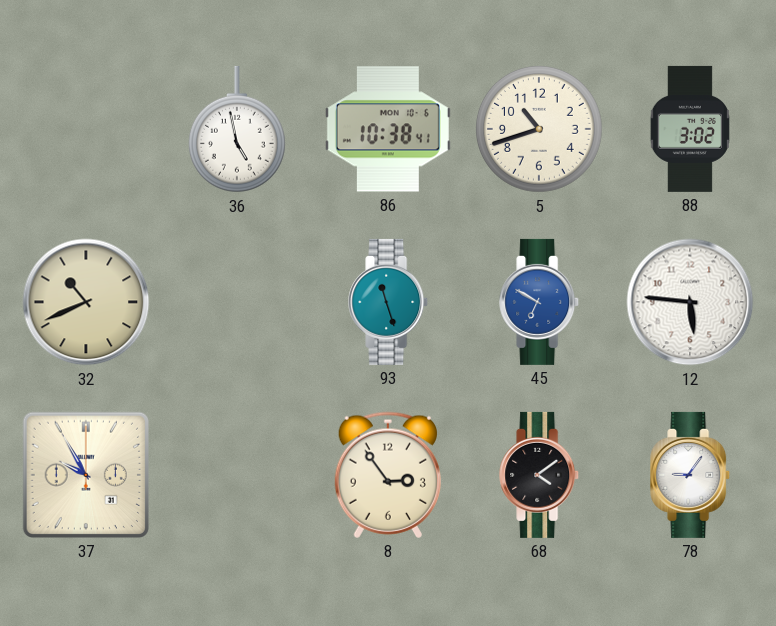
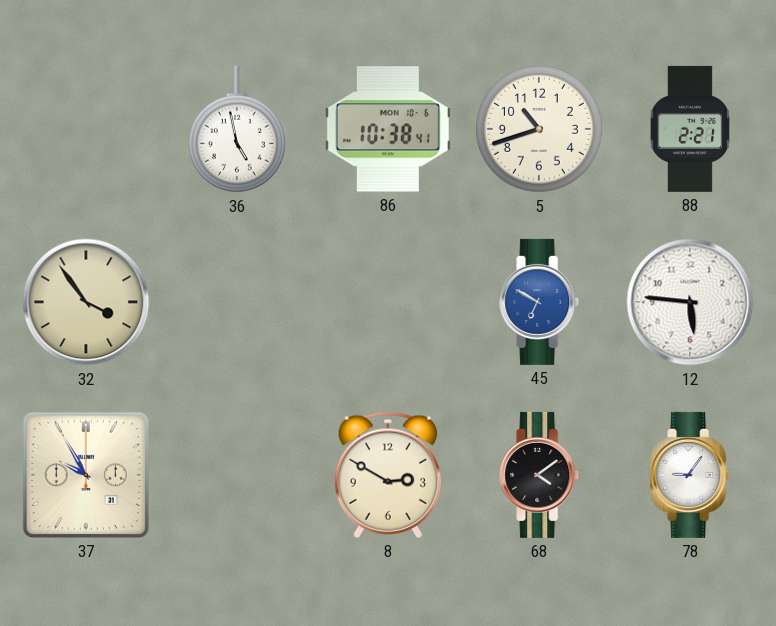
88: 3:02 -> 2:21
32: 10:41 -> 3:54
93: 11:27 -> none
8: 2:54 -> 2:50
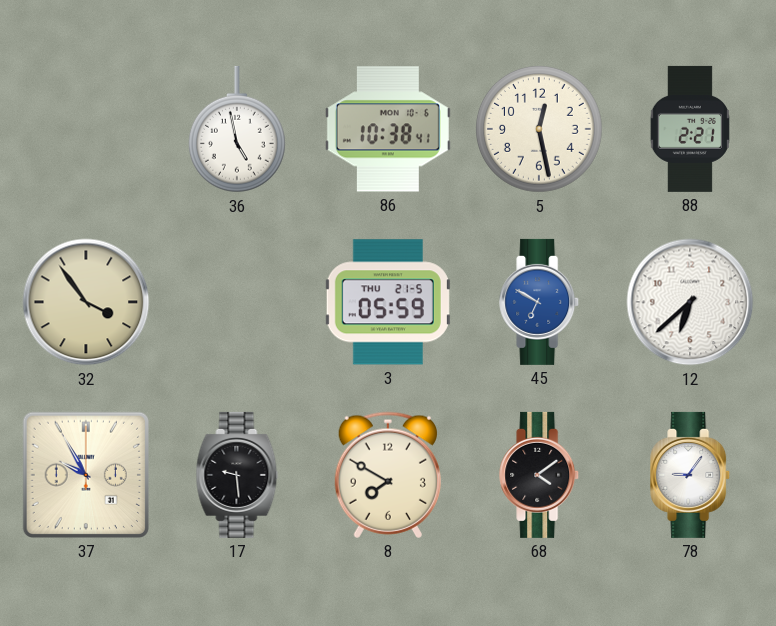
5: 10:42 -> 12:28
3: none -> 05:59
12: 5:46 -> 6:38
17: none -> 9:29
8: 2:50 -> 7:50
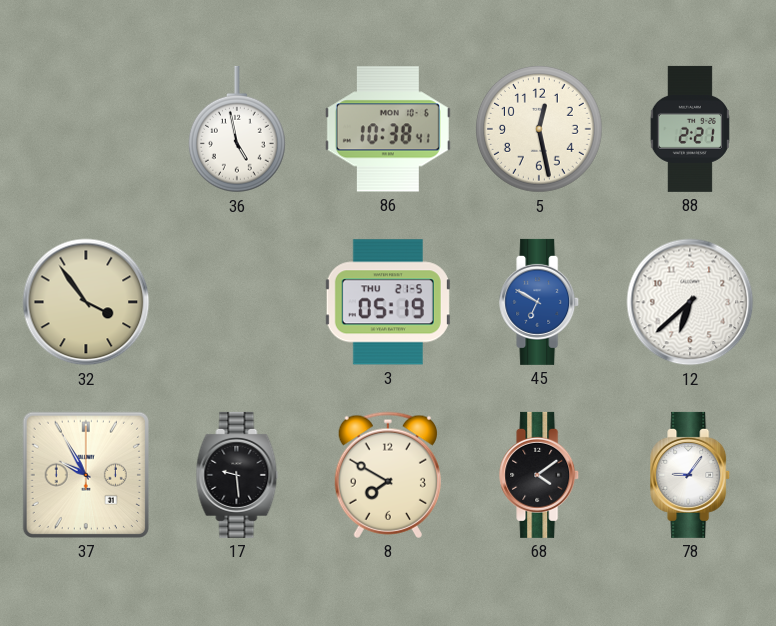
3: 05:59 -> 05:19
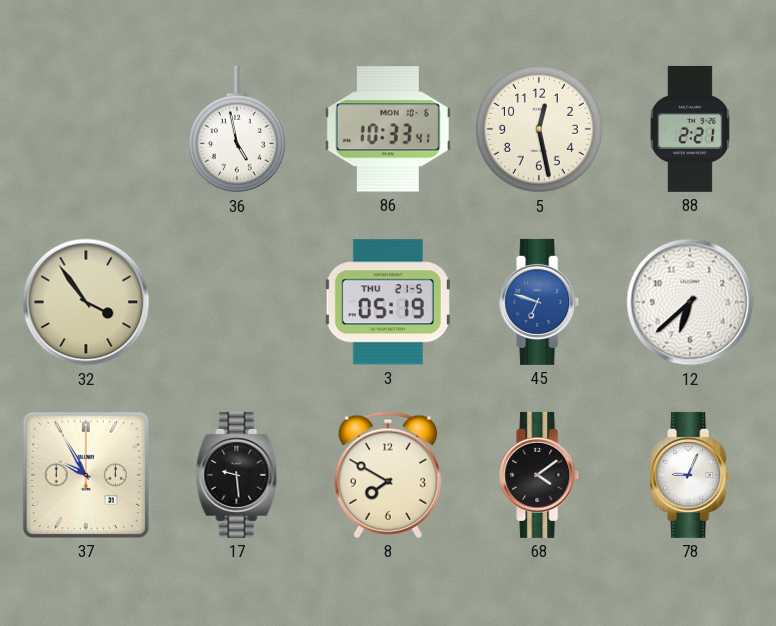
86: 10:38 -> 10:33
45: 6:50 -> 6:48
78: 9:06 -> 9:04
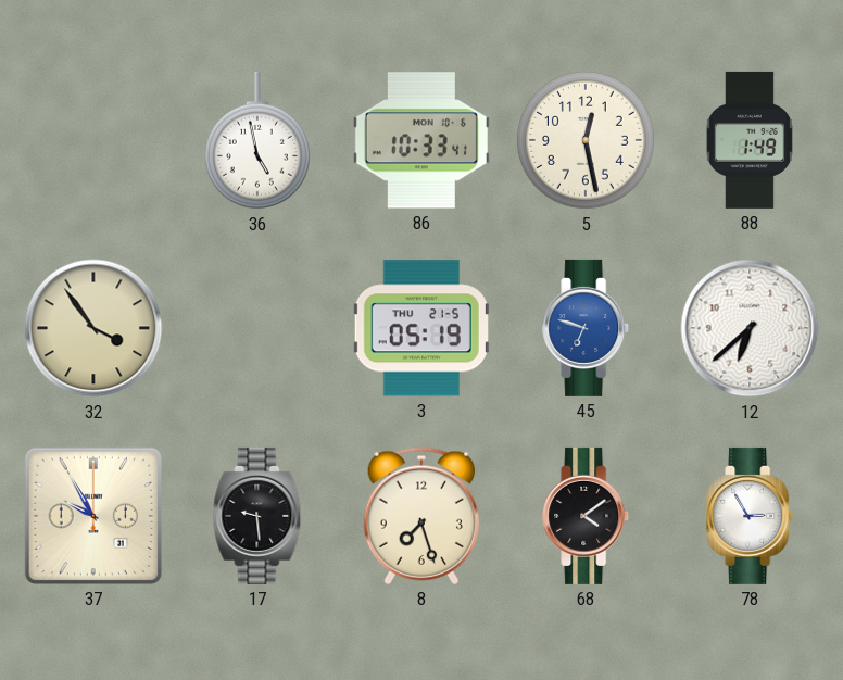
88: 2:21 -> 1:49
8: 7:50 -> 7:27
78: 9:04 -> 2:55
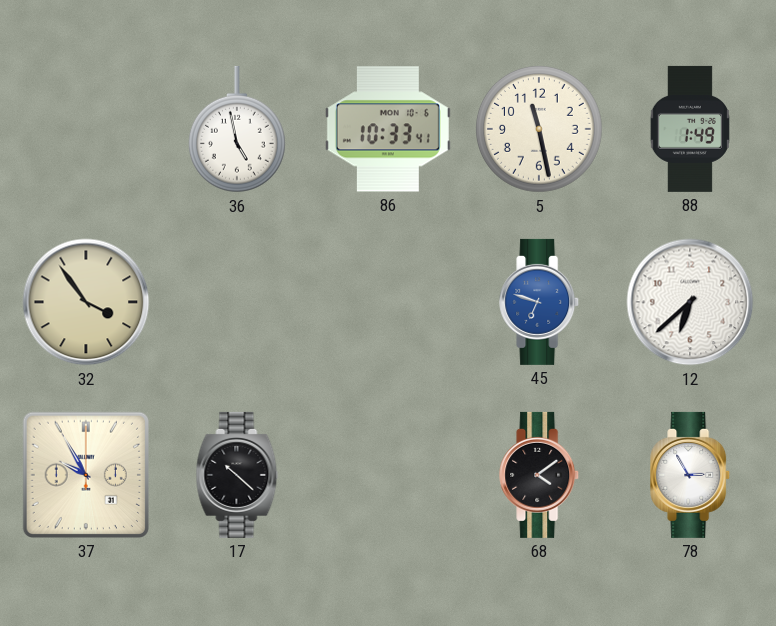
5: 12:28 -> 11:28
3: 05:19 -> none
17: 9:29 -> 10:22
8: 7:27 -> none
